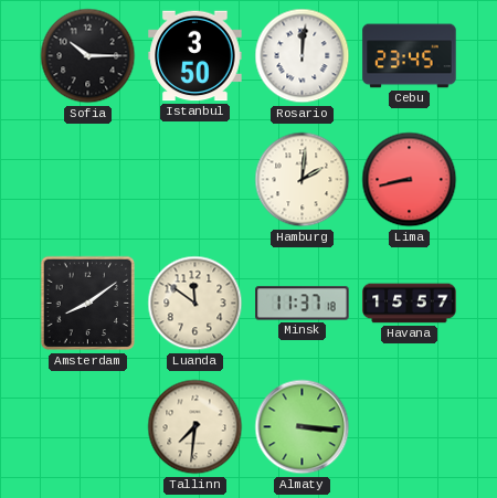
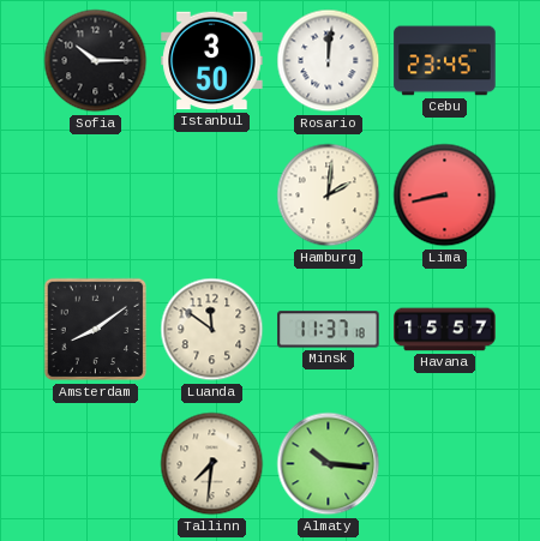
Almaty: 3:16 -> 10:16
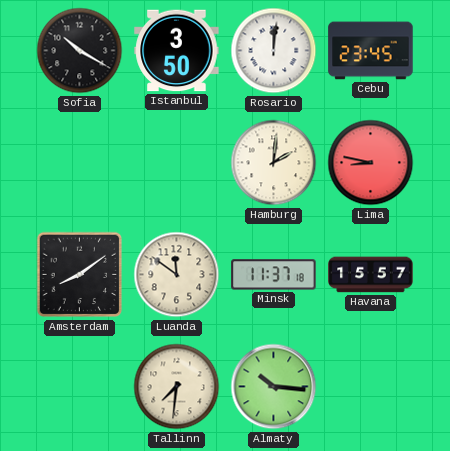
Sofia: 10:15 -> 10:20
Lima: 8:43 -> 8:47
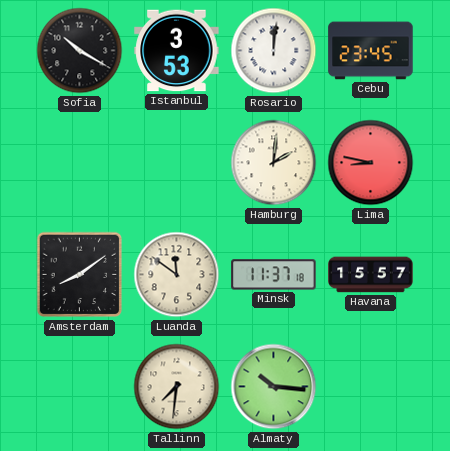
Istanbul: 3:50 -> 3:53
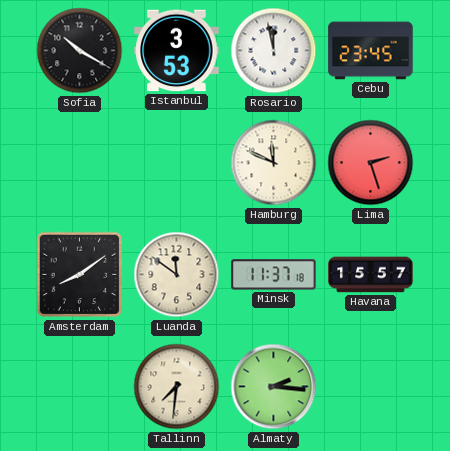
Rosario: 12:01 -> 11:58
Hamburg: 2:01 -> 11:49
Lima: 8:47 -> 2:27
Almaty: 10:16 -> 2:16
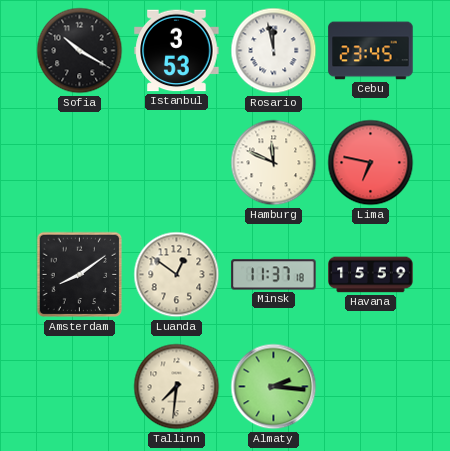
Lima: 2:27 -> 6:47
Luanda: 11:51 -> 12:51
Havana: 15:57 -> 15:59
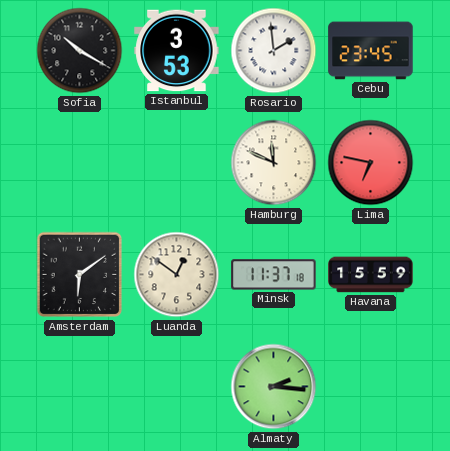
Rosario: 11:58 -> 1:59
Amsterdam: 8:09 -> 6:09
Tallinn: 7:31 -> none
